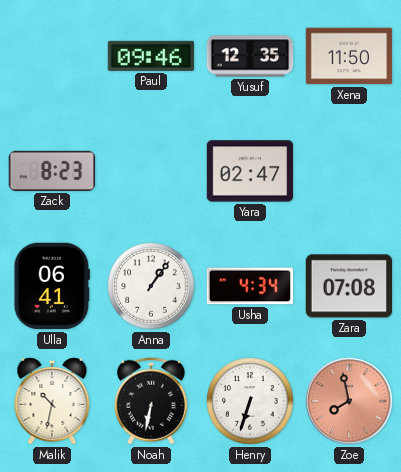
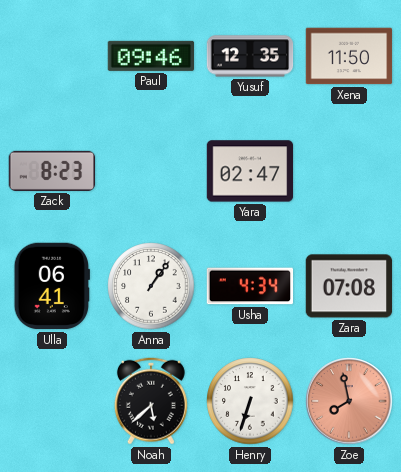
Malik: 10:32 -> none
Noah: 6:32 -> 5:38
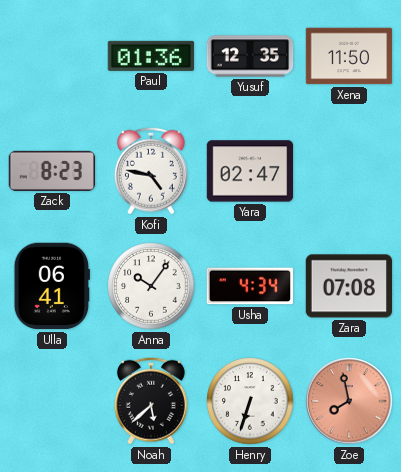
Paul: 09:46 -> 01:36
Kofi: none -> 4:47
Anna: 1:06 -> 10:06
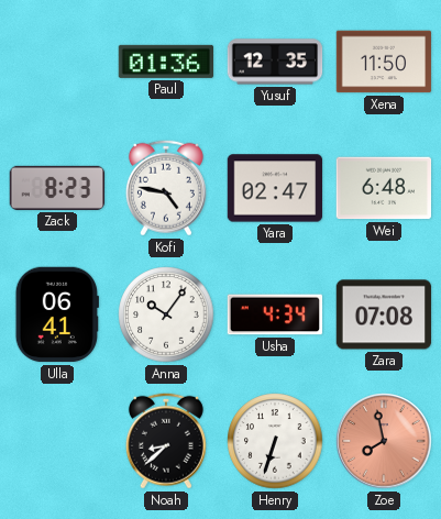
Wei: none -> 6:48
Noah: 5:38 -> 8:38
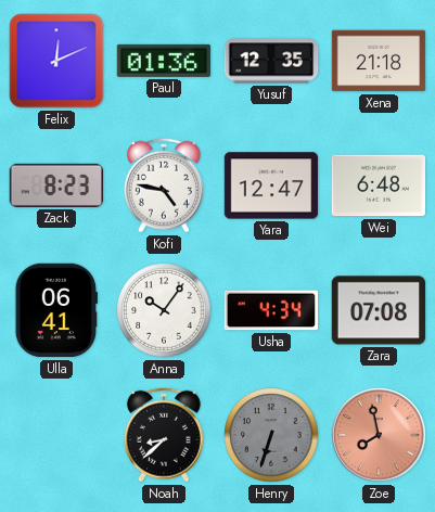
Felix: none -> 12:11
Xena: 11:50 -> 21:18
Yara: 02:47 -> 12:47
Henry dial: white -> grey
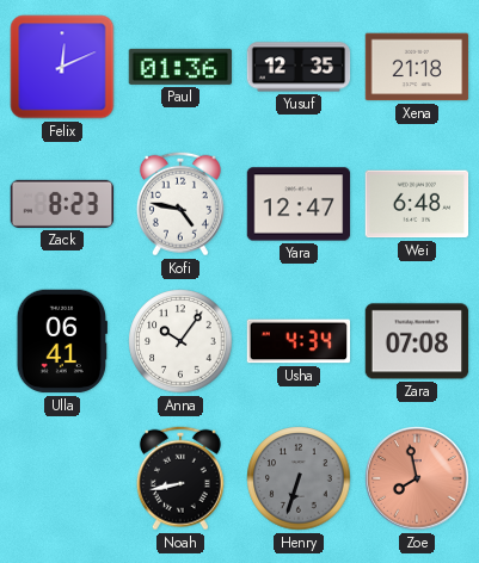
Noah: 8:38 -> 8:43
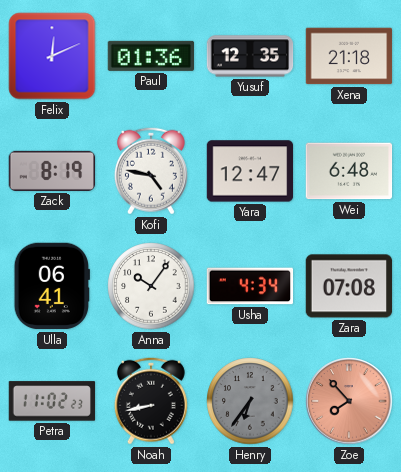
Zack: 8:23 -> 8:19
Petra: none -> 11:02
Henry: 6:33 -> 6:36
Zoe: 7:58 -> 7:53
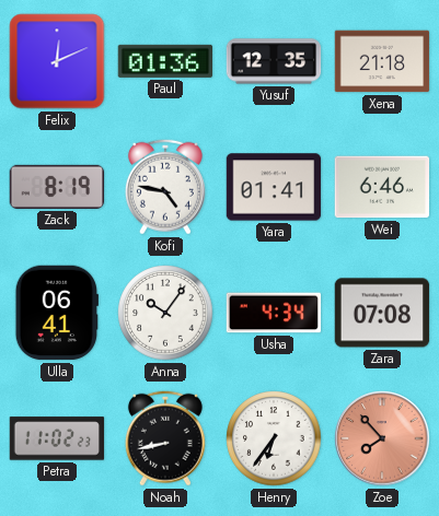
Yara: 12:47 -> 01:41
Wei: 6:48 -> 6:46
Henry dial: grey -> white
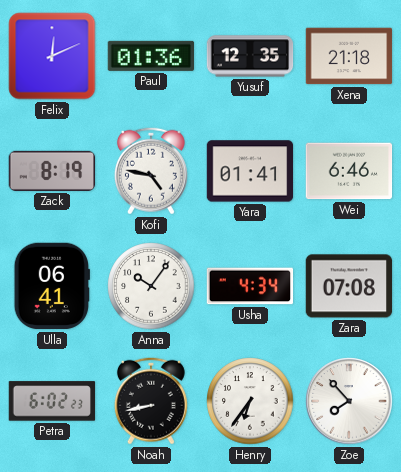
Petra: 11:02 -> 6:02
Zoe dial: salmon -> white
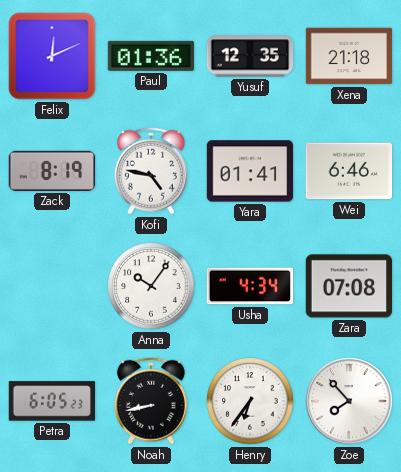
Ulla: 06:41 -> none
Petra: 6:02 -> 6:05
